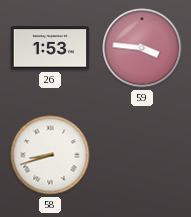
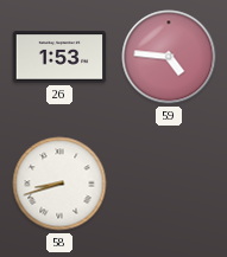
59: 3:46 -> 4:46
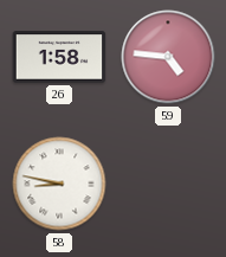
26: 1:53 -> 1:58
58: 8:42 -> 8:47
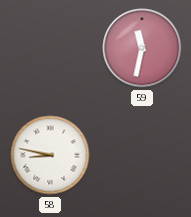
26: 1:58 -> none
59: 4:46 -> 11:32
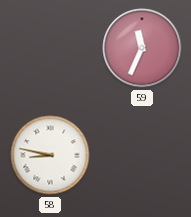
59: 11:32 -> 11:34
